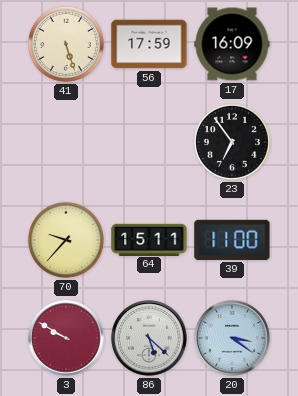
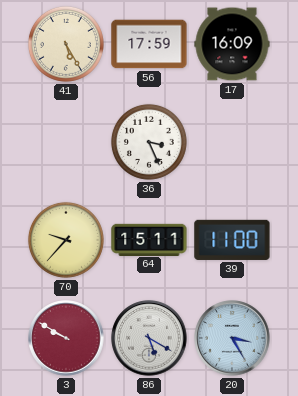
41: 5:27 -> 5:25
36: none -> 3:26
23: 6:54 -> none
86: 5:22 -> 5:20
20: 3:21 -> 3:25
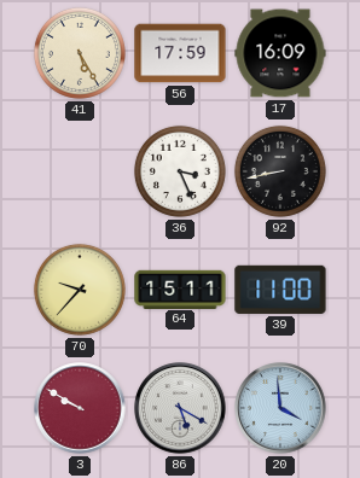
92: none -> 8:43
20: 3:25 -> 3:59
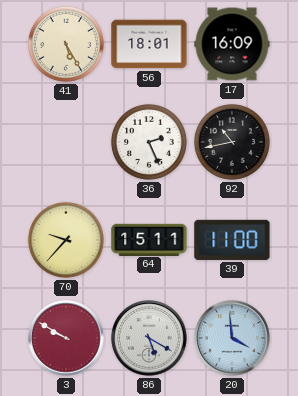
56: 17:59 -> 18:01
36: 3:26 -> 2:26
92: 8:43 -> 10:43
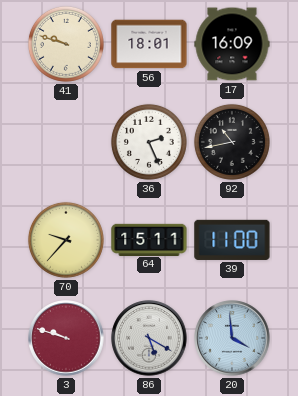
41: 5:25 -> 9:48
3: 9:50 -> 9:48
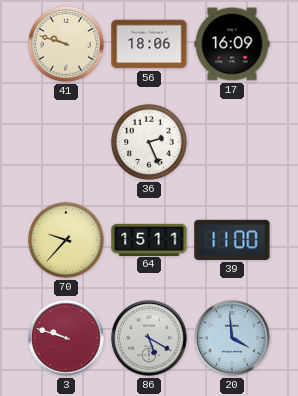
56: 18:01 -> 18:06
92: 10:43 -> none
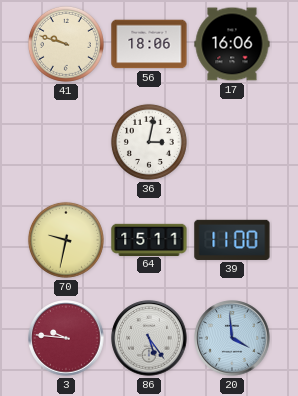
17: 16:09 -> 16:06
36: 2:26 -> 3:02
70: 9:37 -> 9:32
3: 9:48 -> 9:46
86: 5:20 -> 5:24
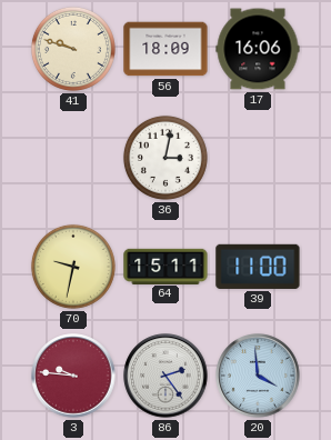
56: 18:06 -> 18:09
86: 5:24 -> 2:24
